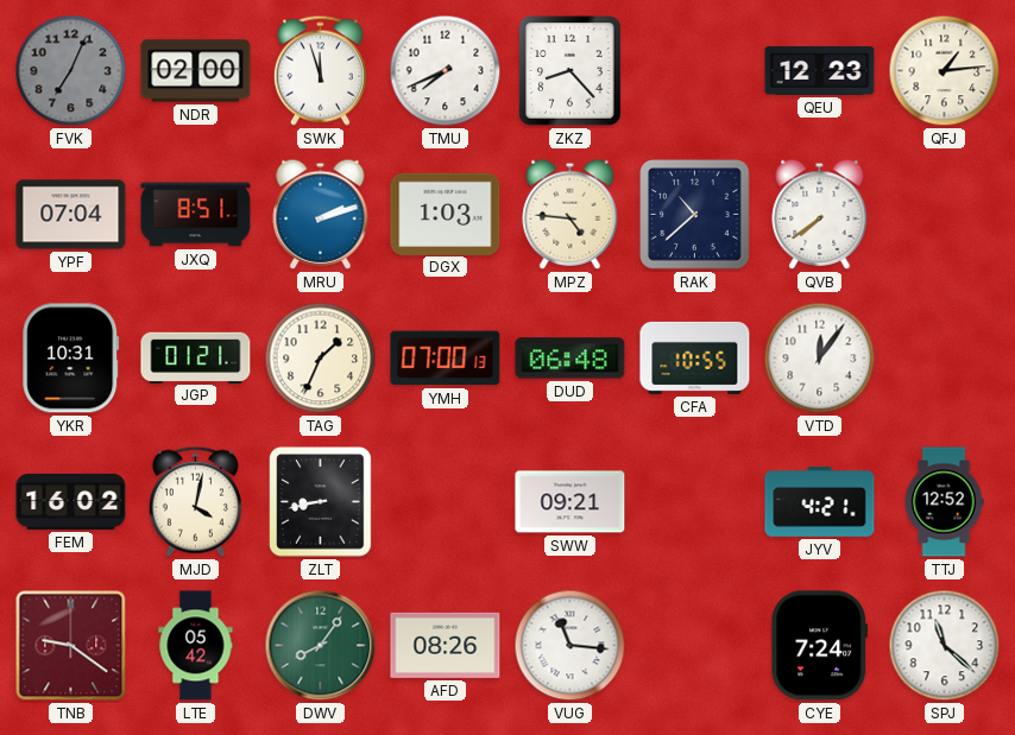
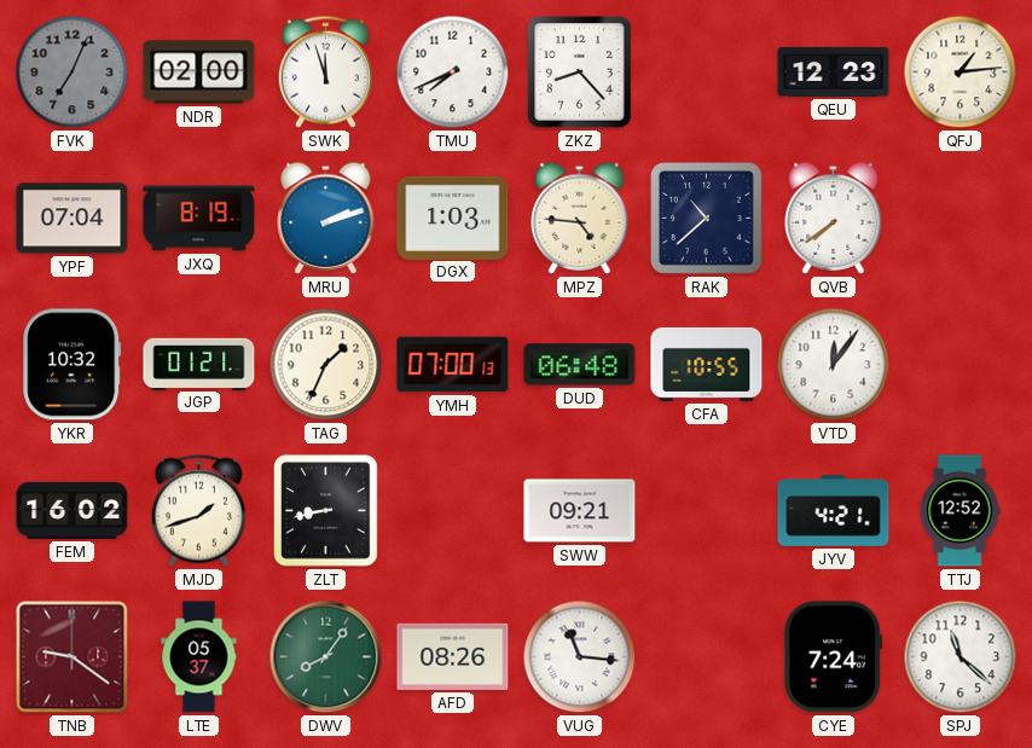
JXQ: 8:51 -> 8:19
YKR: 10:31 -> 10:32
MJD: 4:02 -> 1:42
LTE: 05:42 -> 05:37
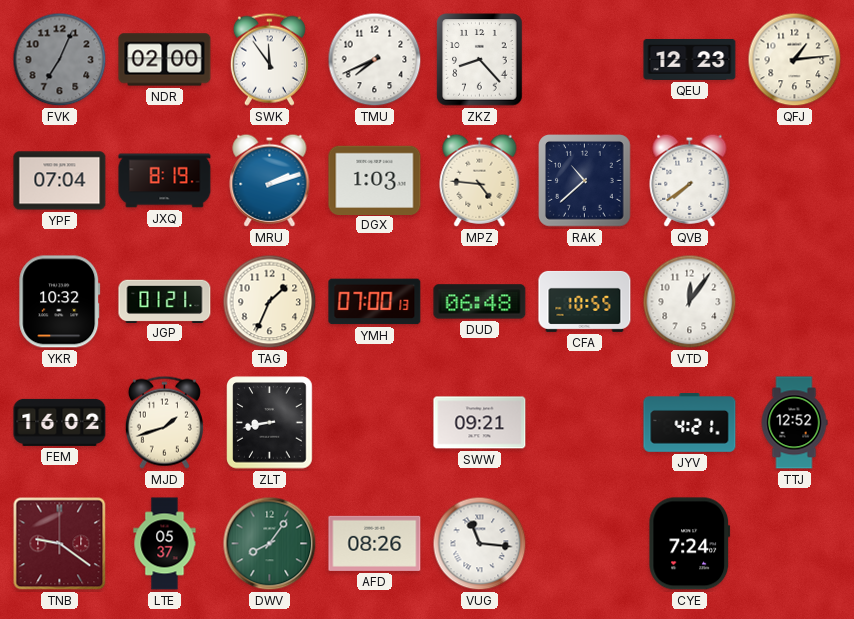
SWK: 11:57 -> 11:54
SPJ: 11:22 -> none
